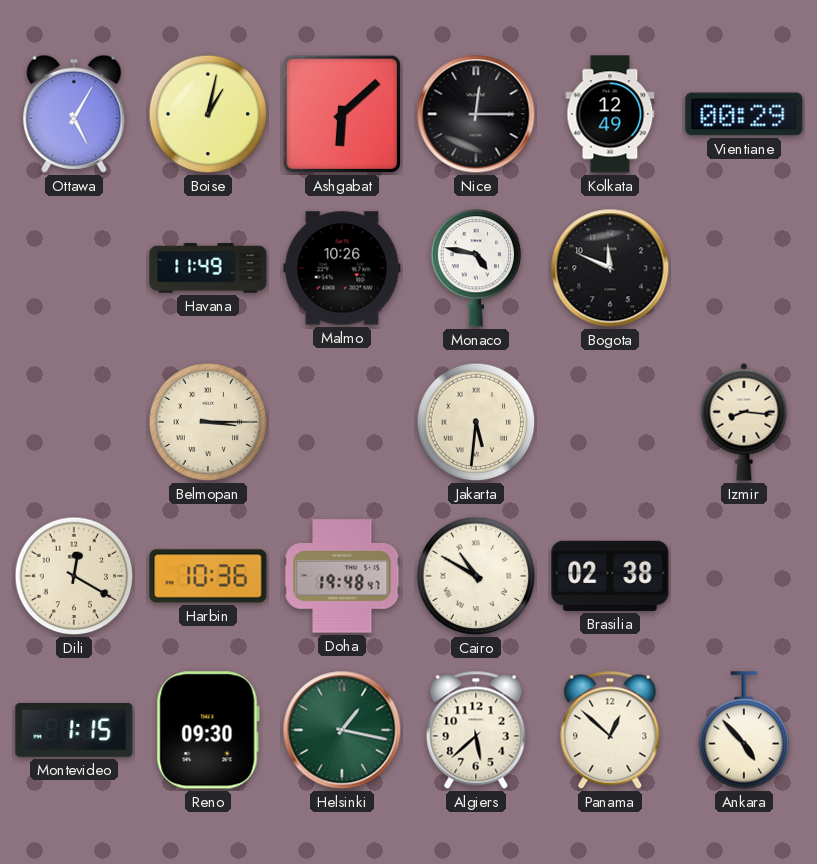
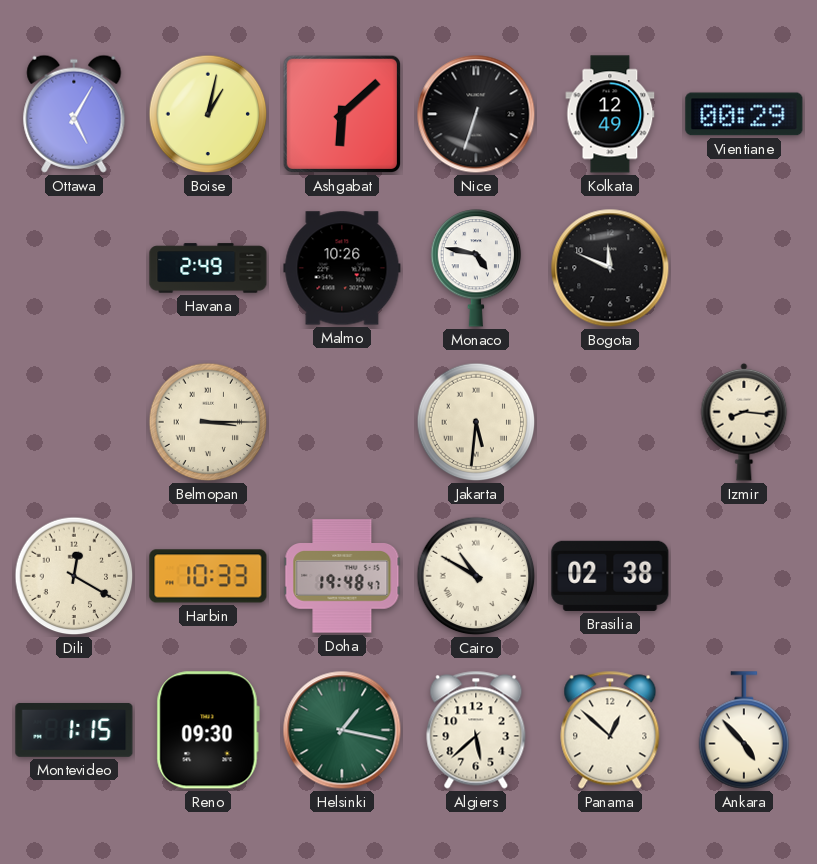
Nice: 12:15 -> 6:33
Havana: 11:49 -> 2:49
Harbin: 10:36 -> 10:33
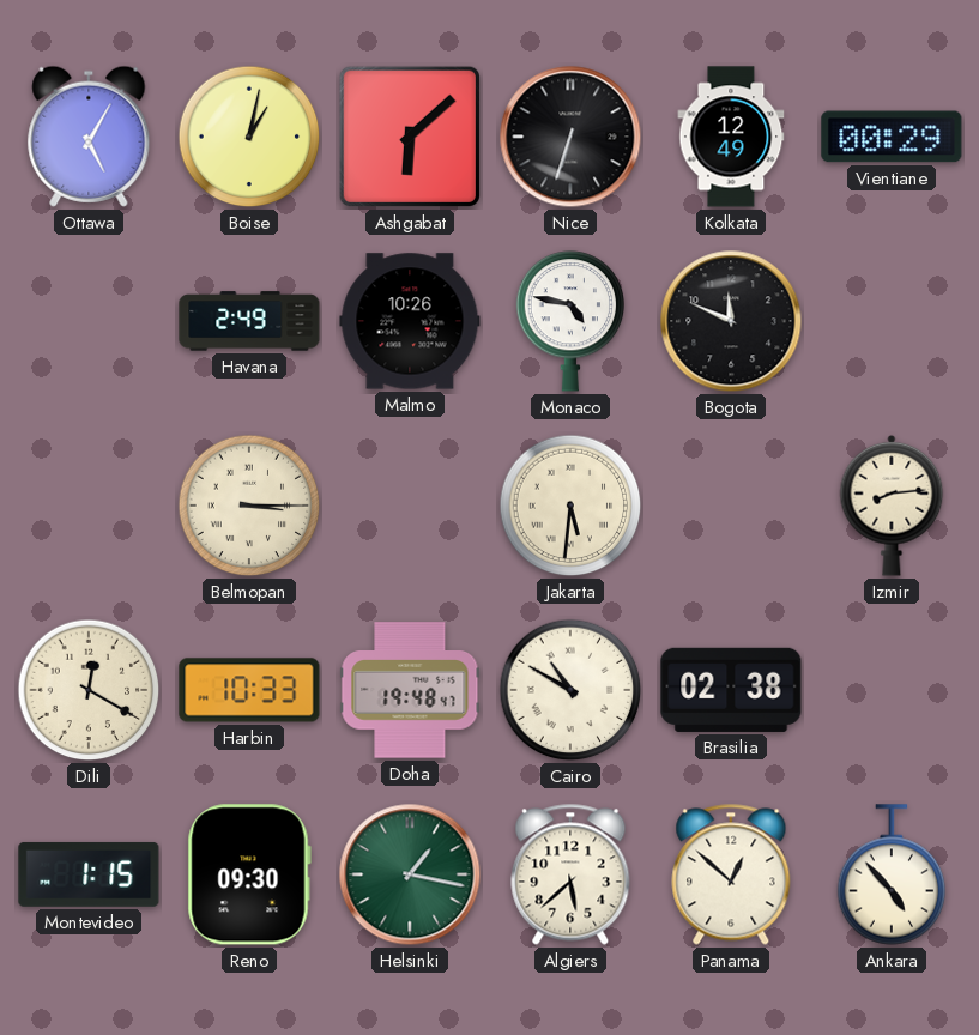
Izmir: 8:16 -> 8:14
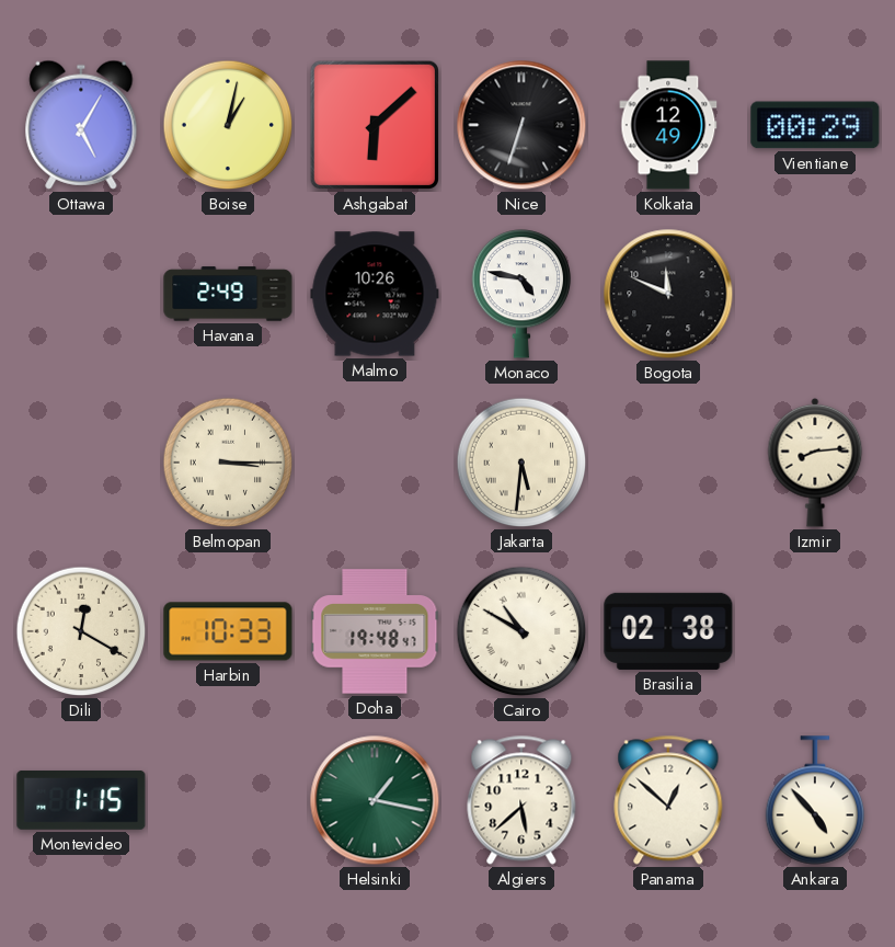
Reno: 09:30 -> none
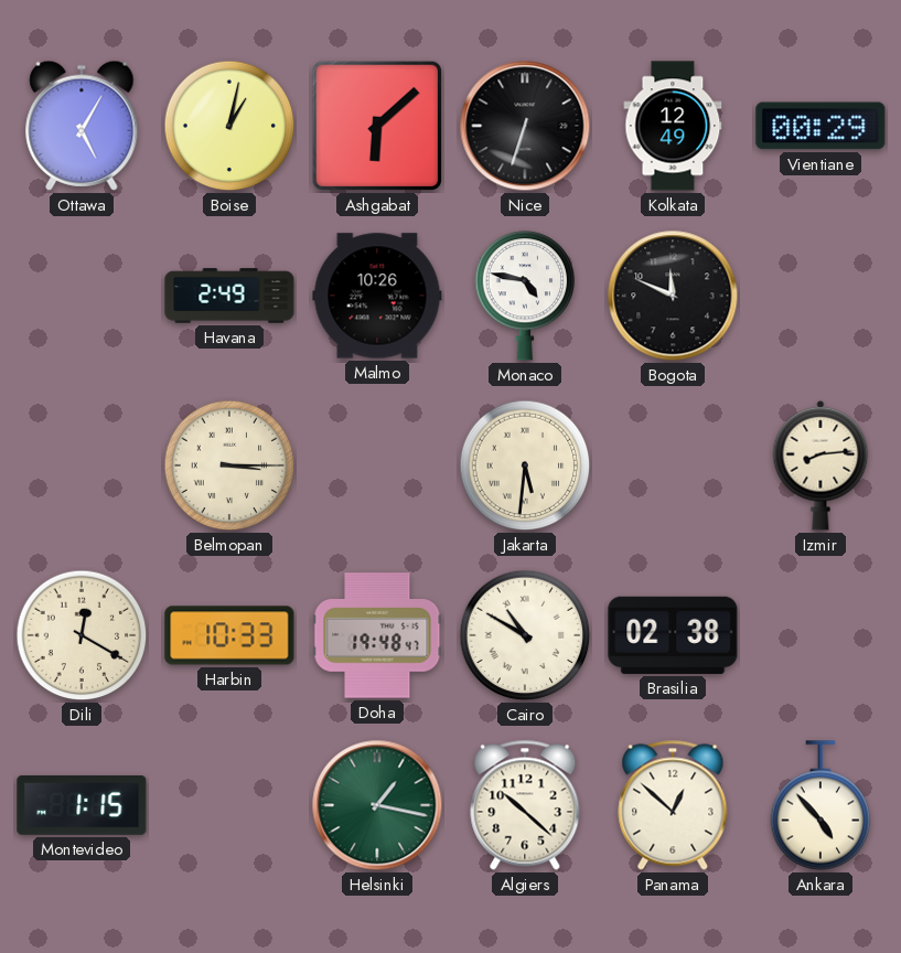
Algiers: 5:38 -> 10:22
